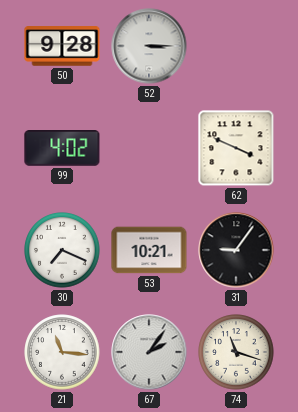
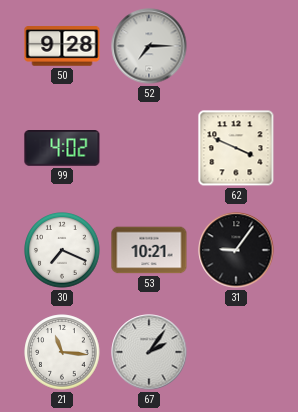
52: 3:15 -> 7:15
74: 11:18 -> none
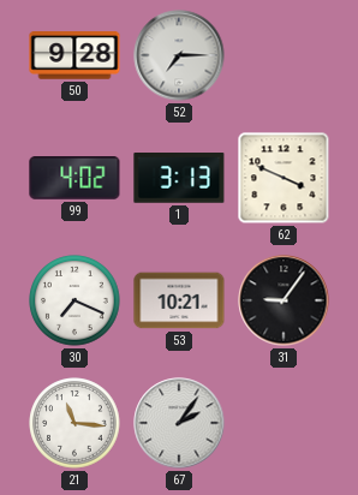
1: none -> 3:13
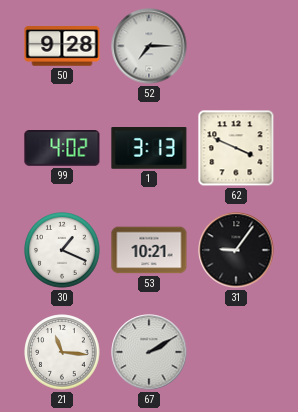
30: 7:19 -> 1:19
67: 2:06 -> 2:10
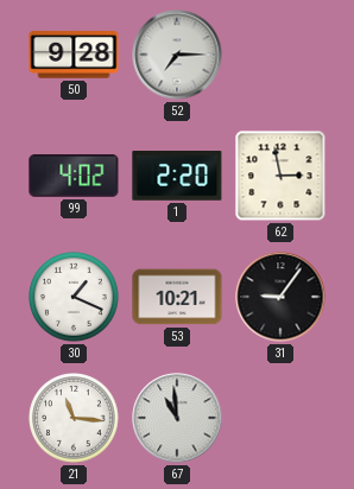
1: 3:13 -> 2:20
62: 3:49 -> 2:58
67: 2:10 -> 10:59
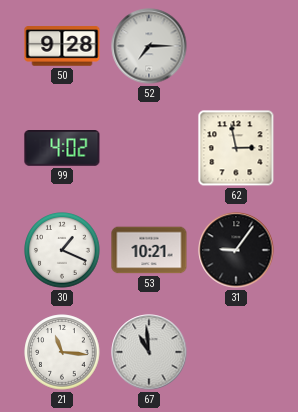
1: 2:20 -> none
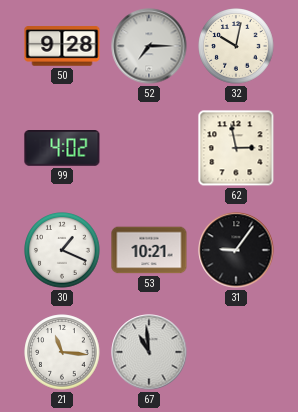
32: none -> 10:02
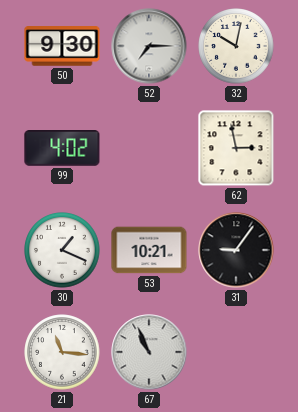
50: 9:28 -> 9:30
67: 10:59 -> 10:56
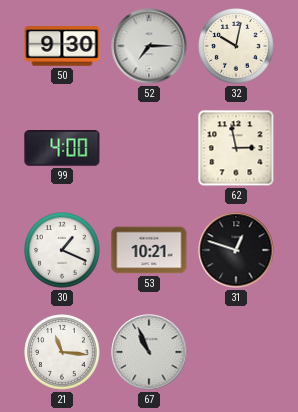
99: 4:02 -> 4:00
31: 9:06 -> 12:48
